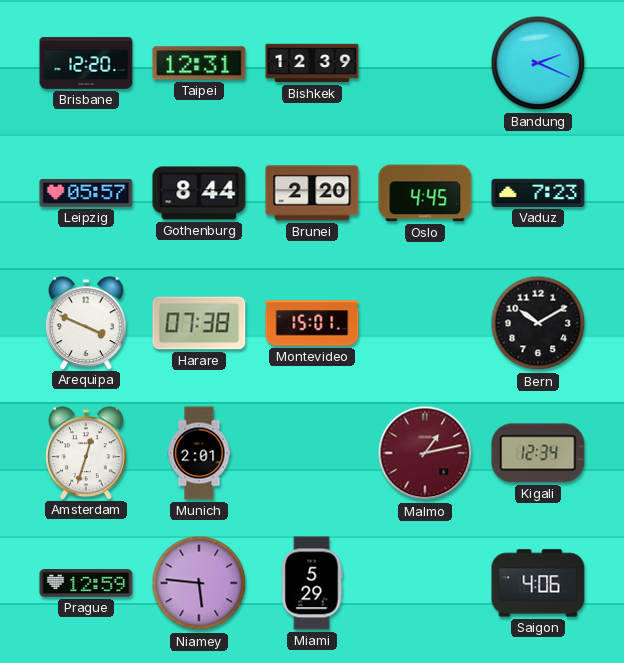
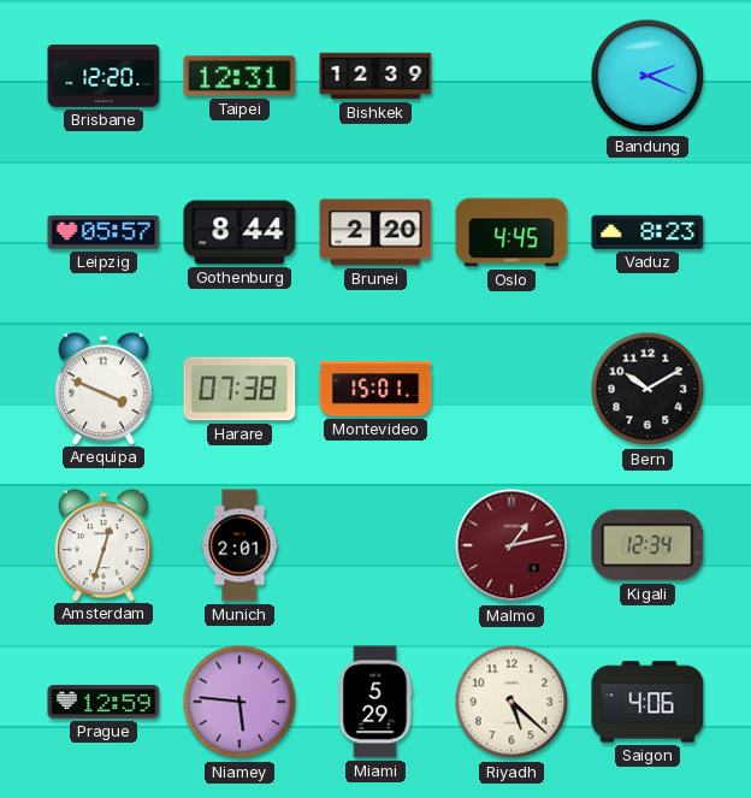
Vaduz: 7:23 -> 8:23
Riyadh: none -> 5:22
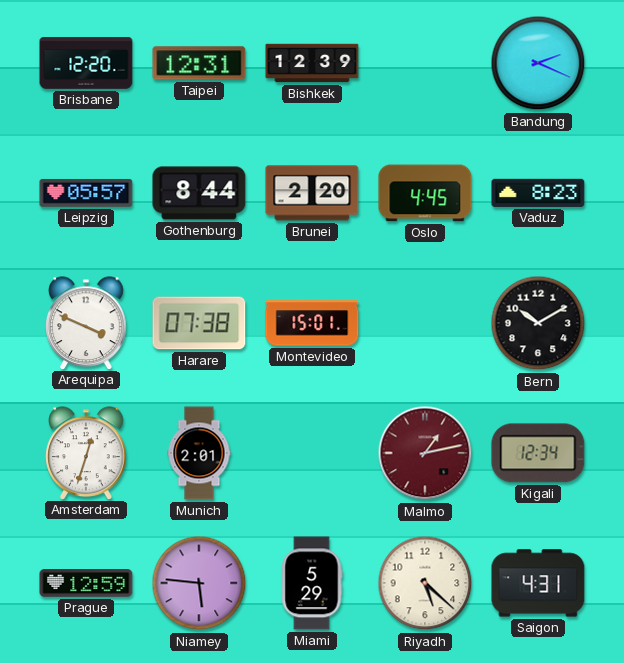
Saigon: 4:06 -> 4:31
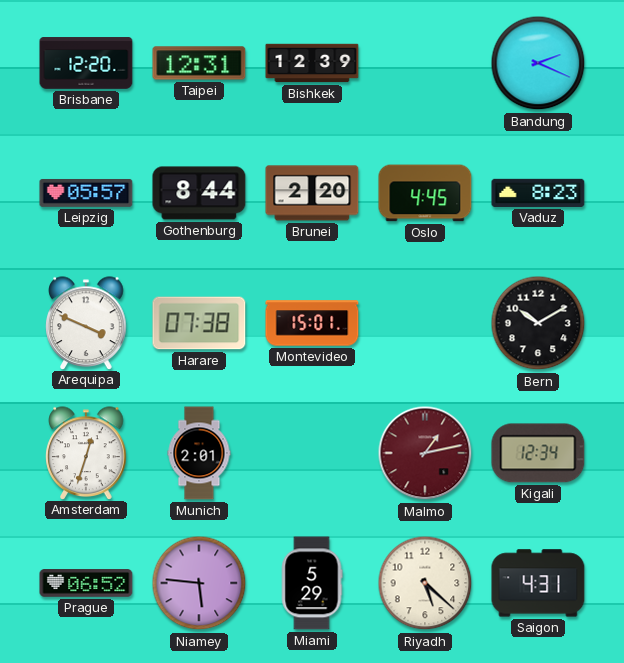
Prague: 12:59 -> 06:52
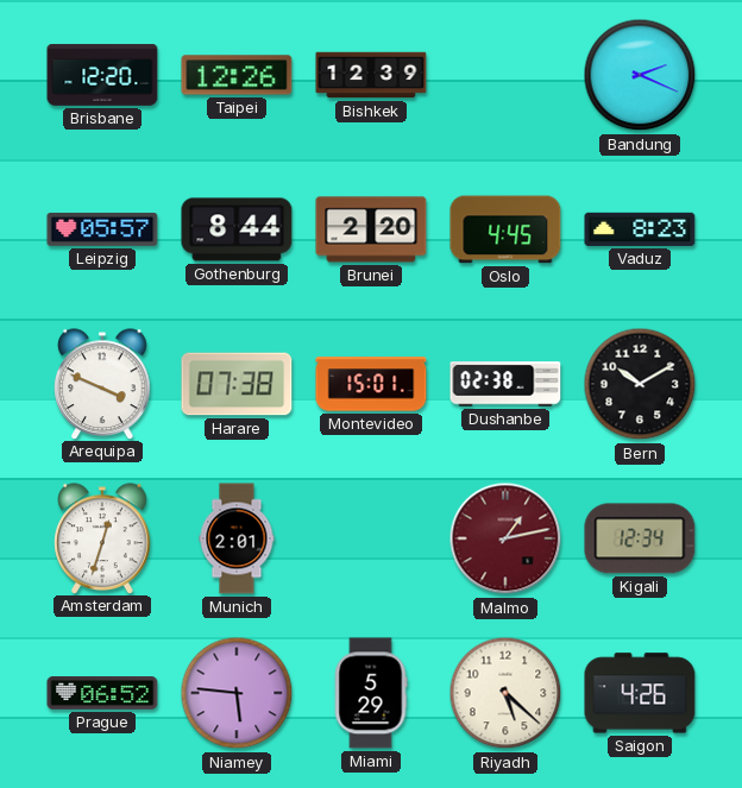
Taipei: 12:31 -> 12:26
Dushanbe: none -> 02:38
Saigon: 4:31 -> 4:26
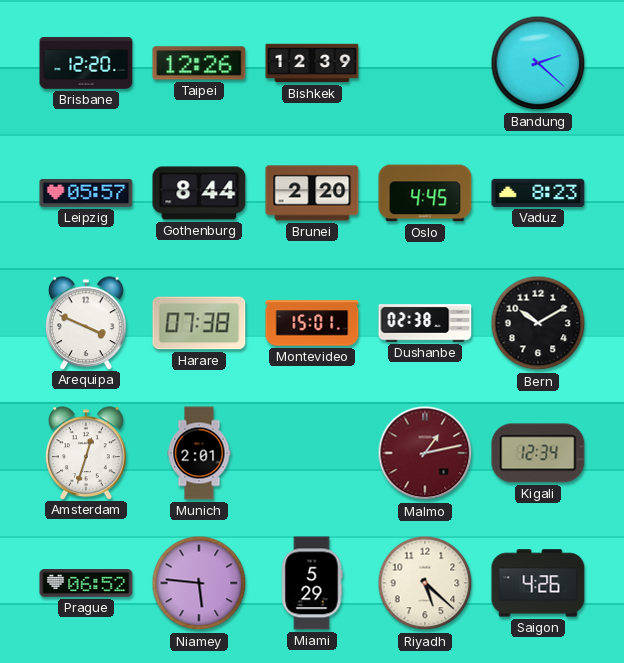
Bandung: 2:19 -> 2:22
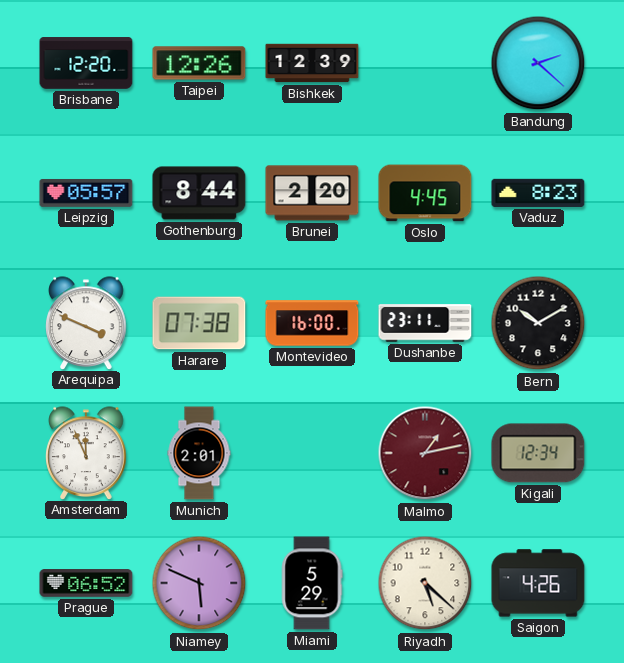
Montevideo: 15:01 -> 16:00
Dushanbe: 02:38 -> 23:11
Amsterdam: 12:33 -> 11:56
Niamey: 5:46 -> 5:49
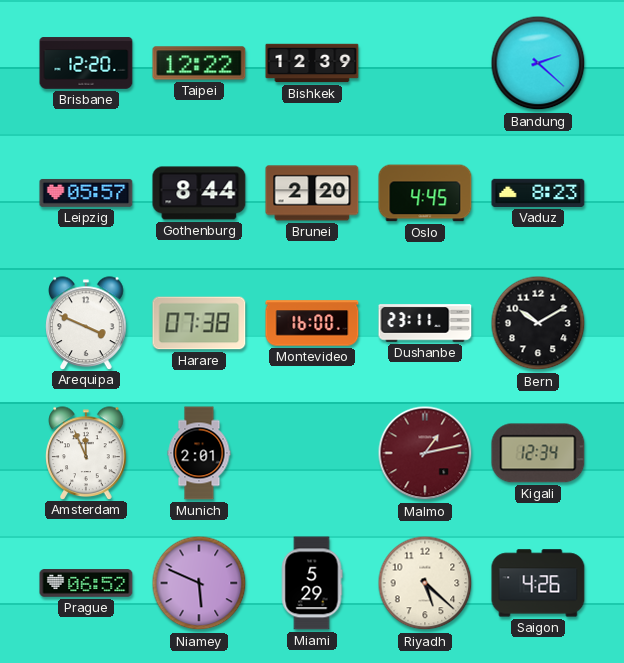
Taipei: 12:26 -> 12:22
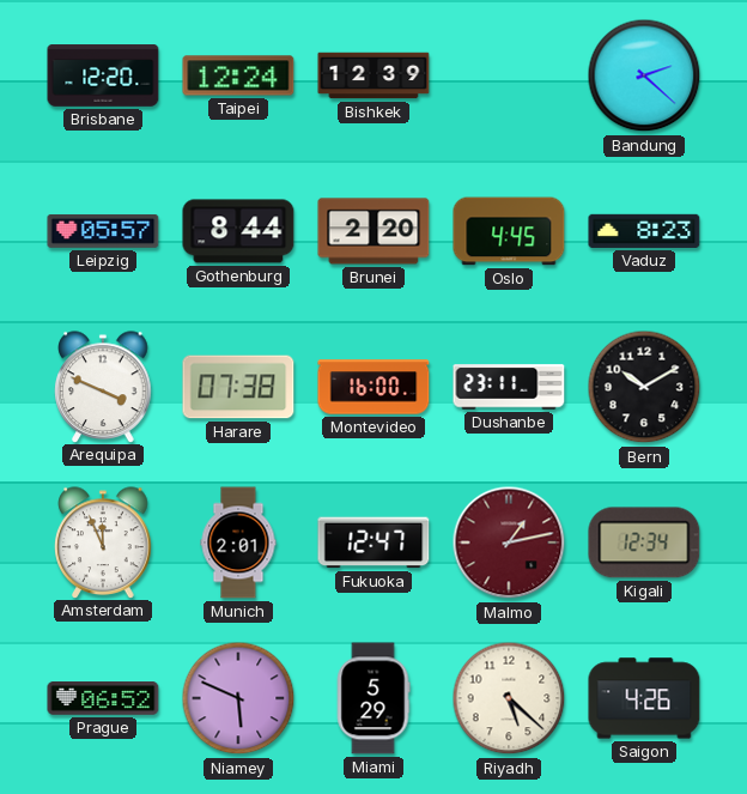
Taipei: 12:22 -> 12:24
Fukuoka: none -> 12:47
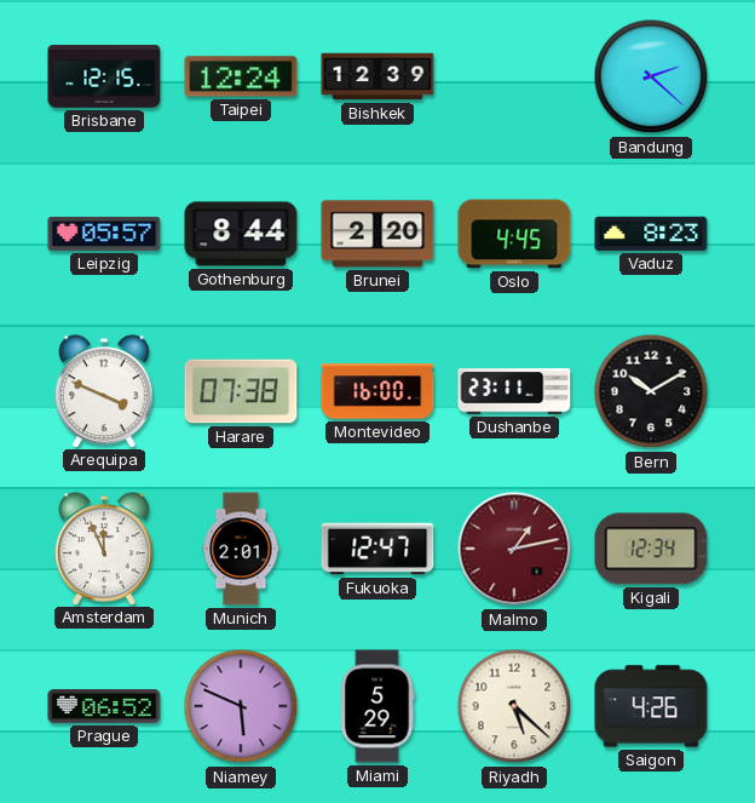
Brisbane: 12:20 -> 12:15
